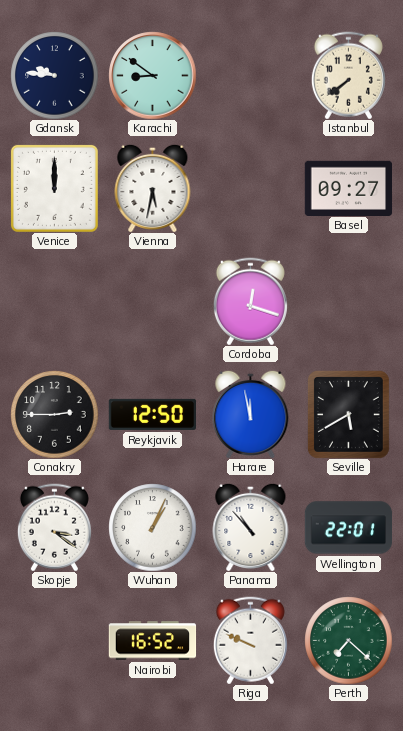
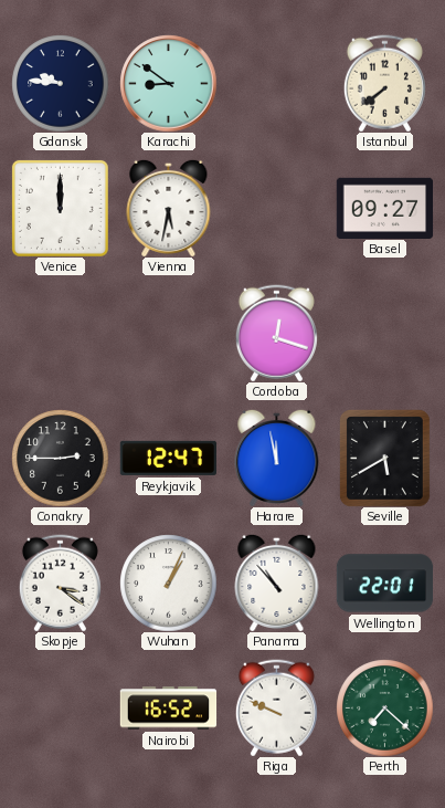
Reykjavik: 12:50 -> 12:47
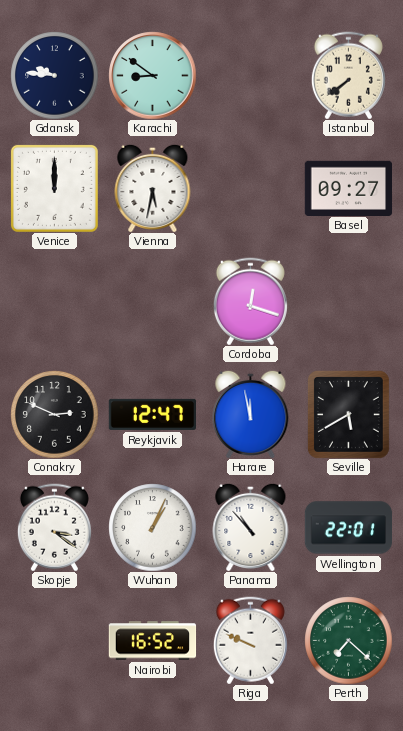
Conakry: 2:45 -> 2:49
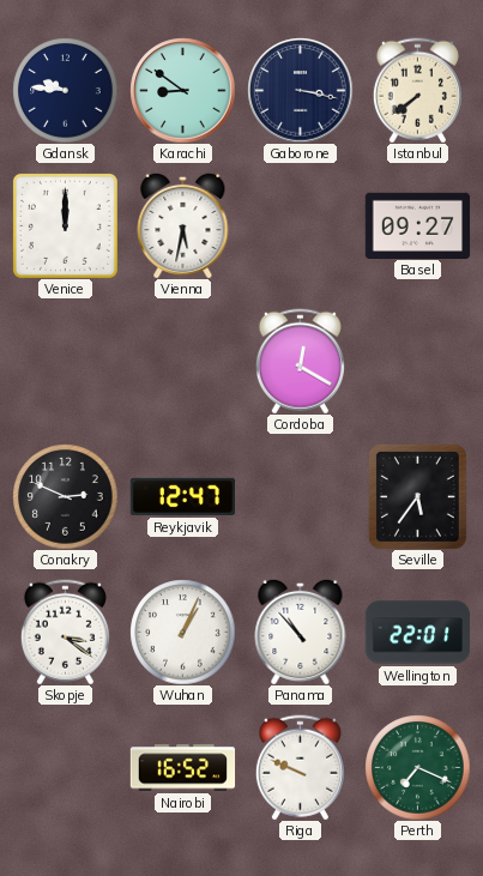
Gaborone: none -> 3:17
Cordoba: 12:18 -> 12:20
Harare: 11:58 -> none
Seville: 5:40 -> 5:36
Perth: 7:22 -> 7:19
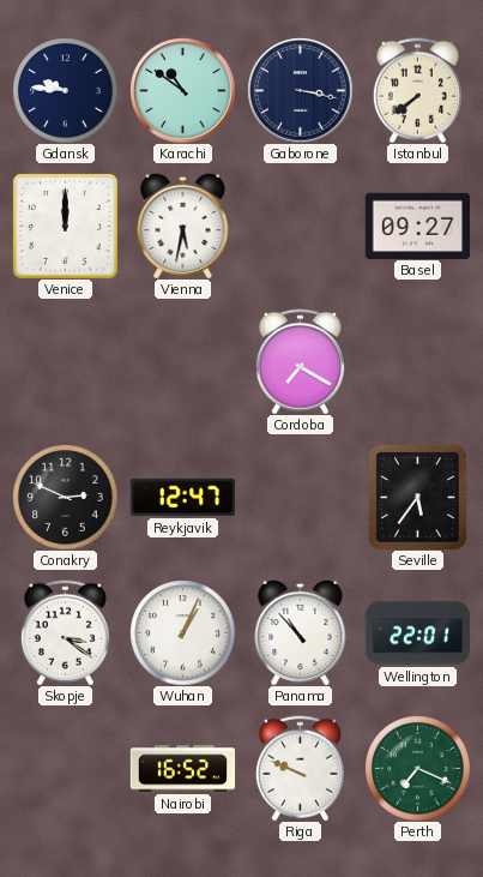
Karachi: 8:51 -> 10:51
Cordoba: 12:20 -> 7:20
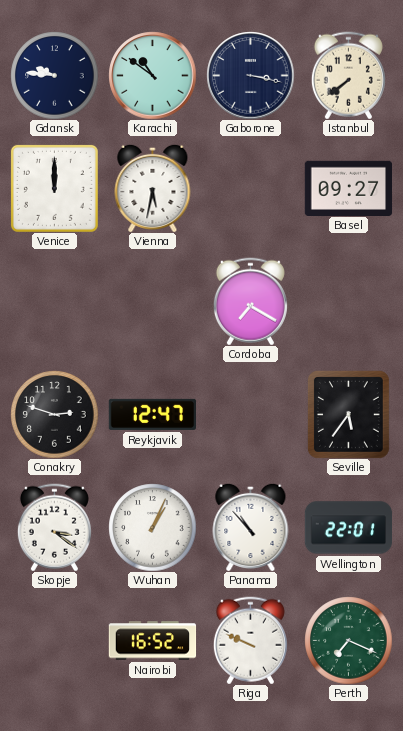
Conakry: 2:49 -> 2:48
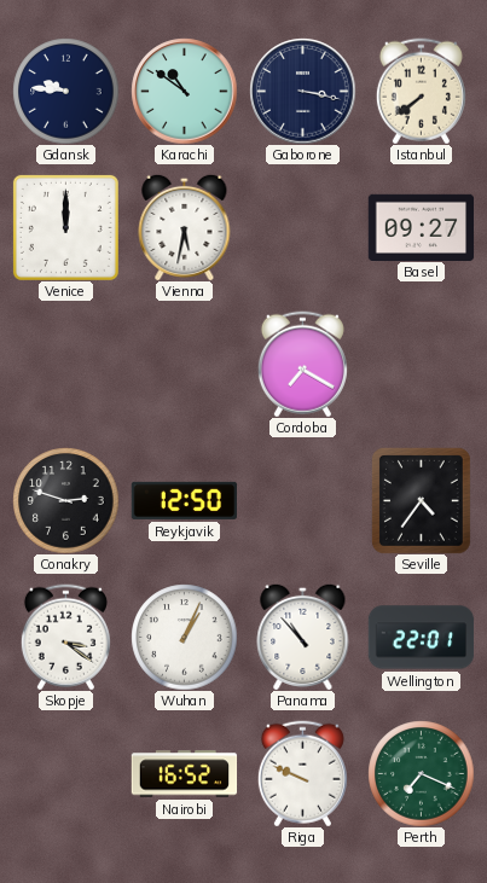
Reykjavik: 12:47 -> 12:50
Seville: 5:36 -> 4:36
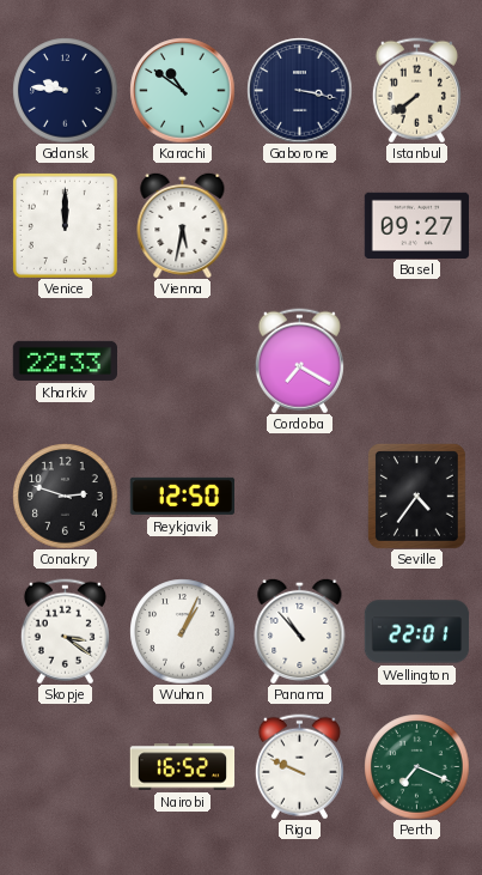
Kharkiv: none -> 22:33
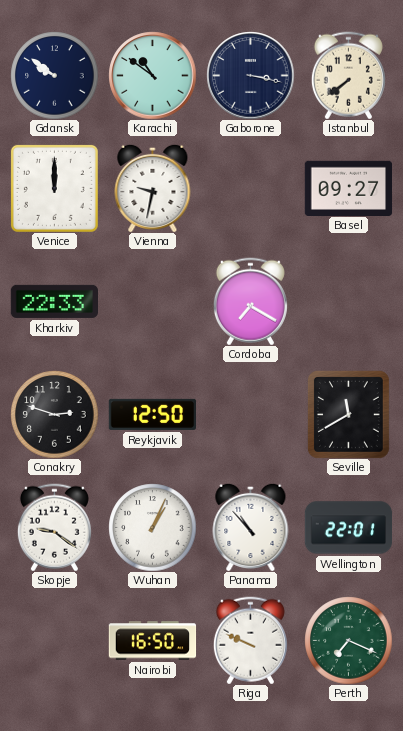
Gdansk: 9:46 -> 9:51
Vienna: 5:32 -> 9:32
Seville: 4:36 -> 11:40
Skopje: 3:21 -> 9:21
Nairobi: 16:52 -> 16:50
